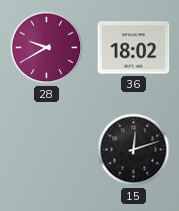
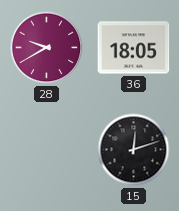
36: 18:02 -> 18:05
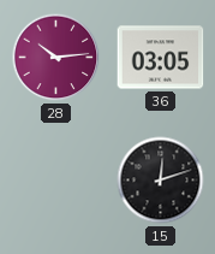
28: 9:40 -> 10:14
36: 18:05 -> 03:05
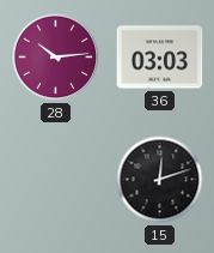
36: 03:05 -> 03:03
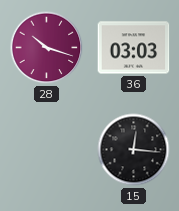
28: 10:14 -> 10:18
15: 12:12 -> 12:16
